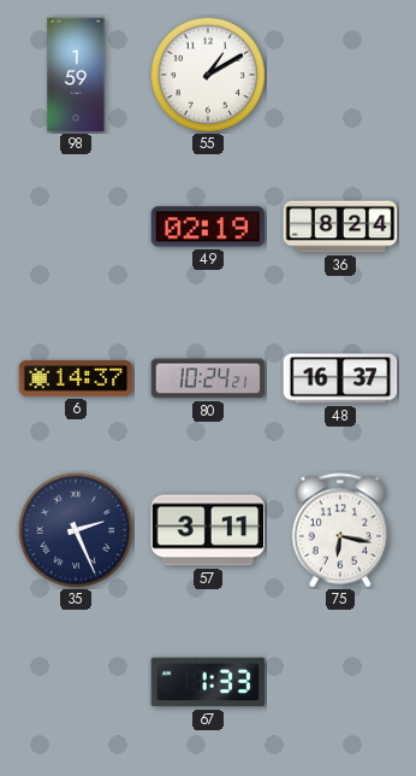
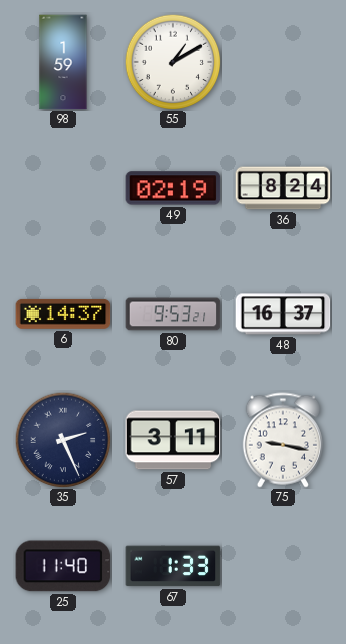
80: 10:24 -> 9:53
75: 6:17 -> 9:17
25: none -> 11:40
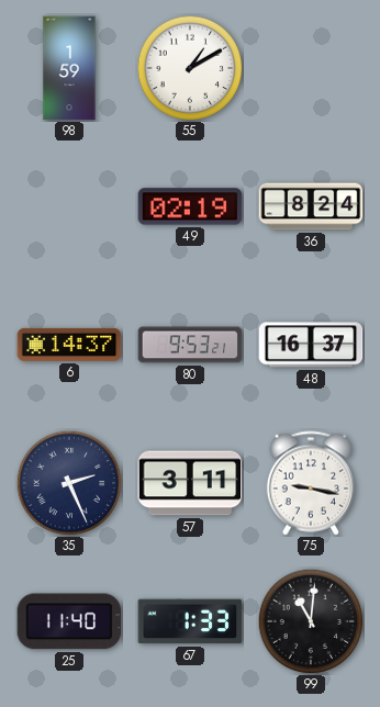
99: none -> 11:01
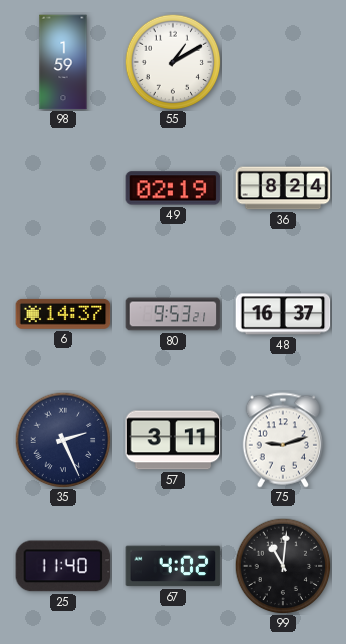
75: 9:17 -> 9:12
67: 1:33 -> 4:02
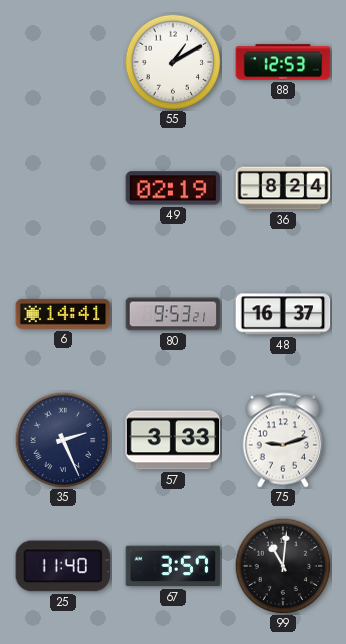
98: 1:59 -> none
88: none -> 12:53
6: 14:37 -> 14:41
57: 3:11 -> 3:33
67: 4:02 -> 3:57
